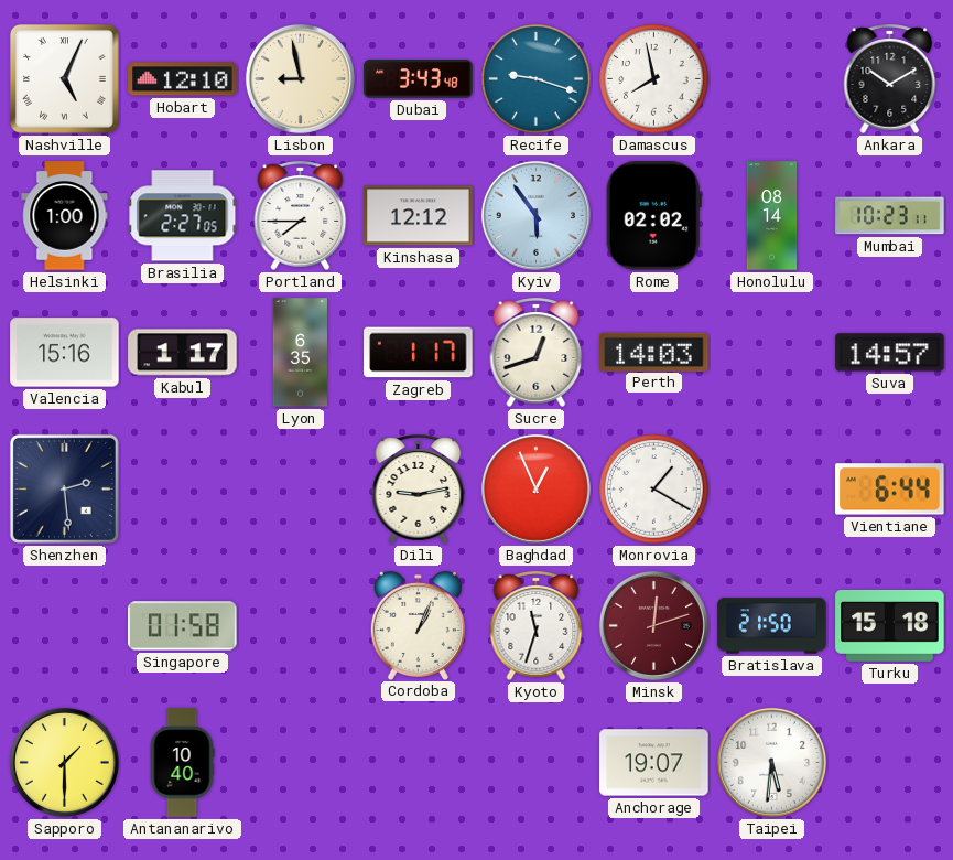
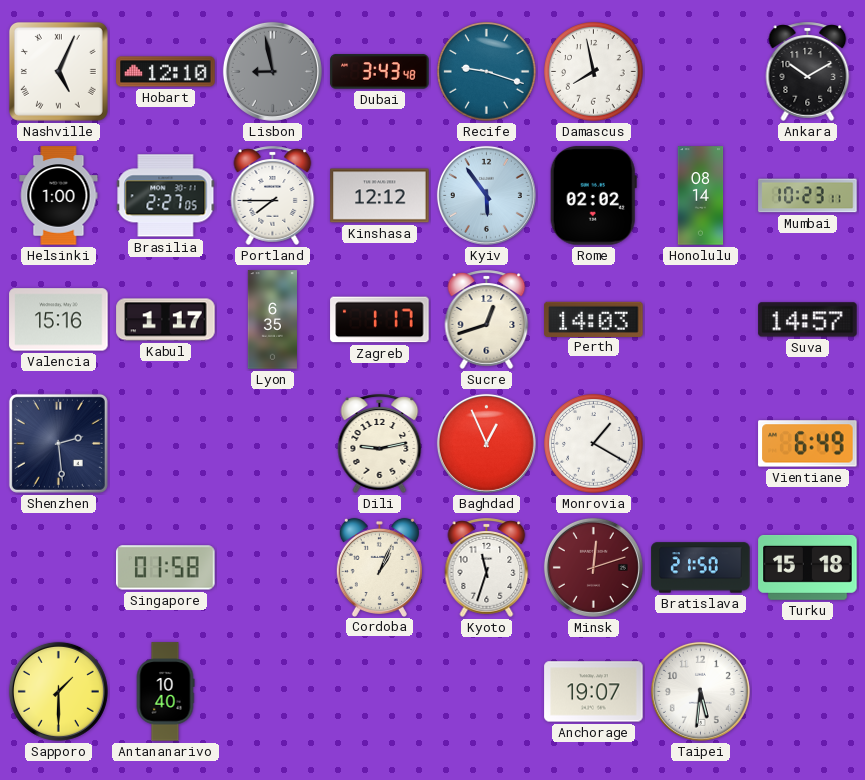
Lisbon dial: cream -> grey
Vientiane: 6:44 -> 6:49
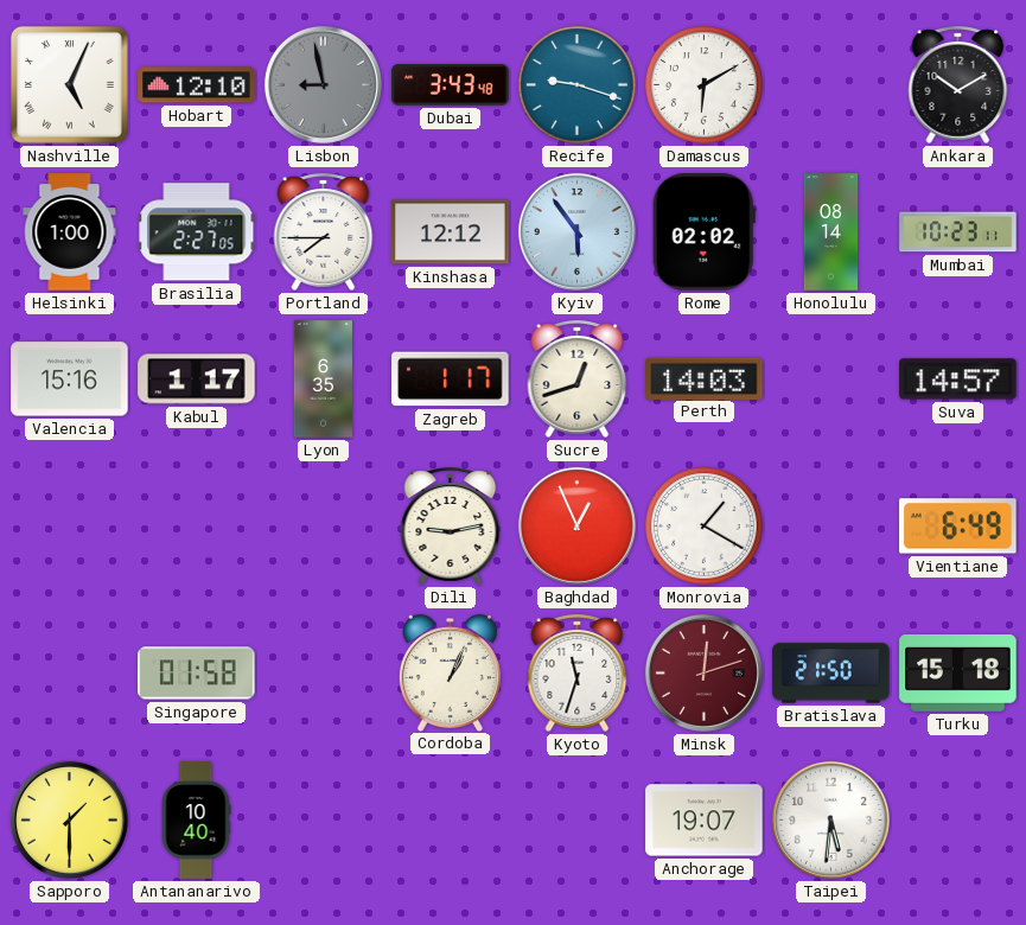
Damascus: 7:58 -> 6:10
Shenzhen: 2:29 -> none
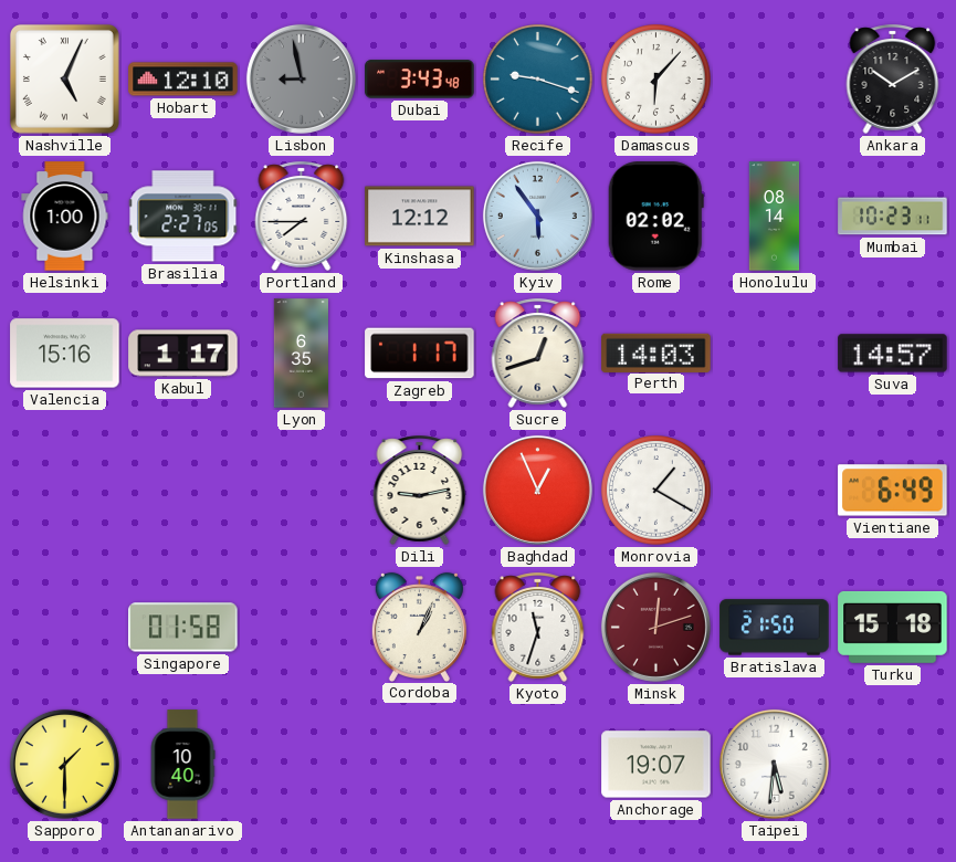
Damascus: 6:10 -> 6:07
